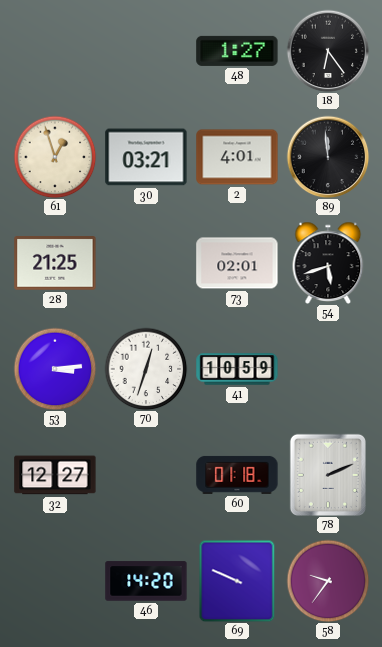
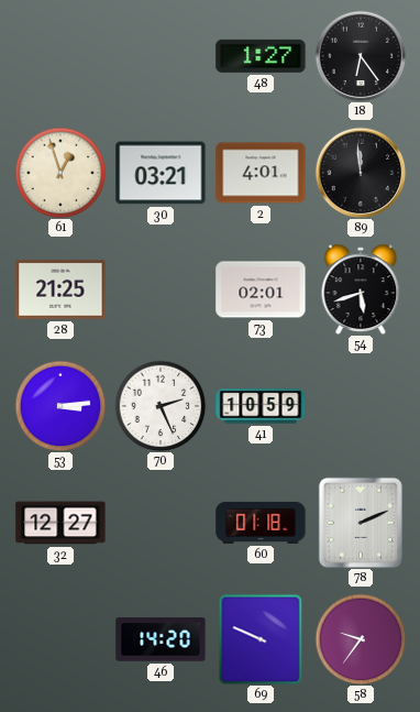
70: 12:33 -> 2:26
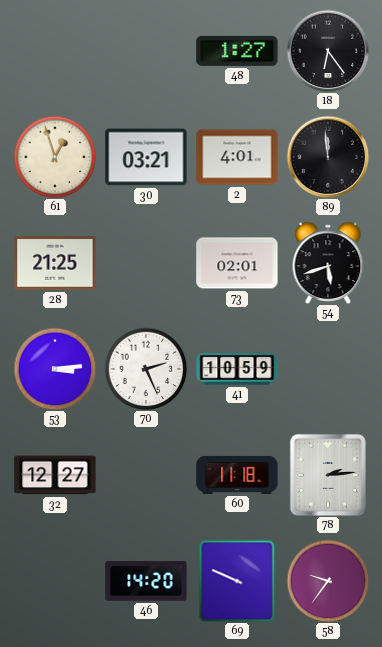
60: 01:18 -> 11:18
78: 2:11 -> 2:14
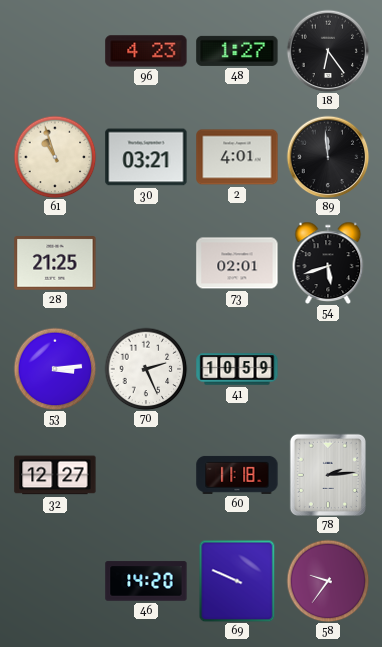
96: none -> 4:23
61: 12:57 -> 10:57
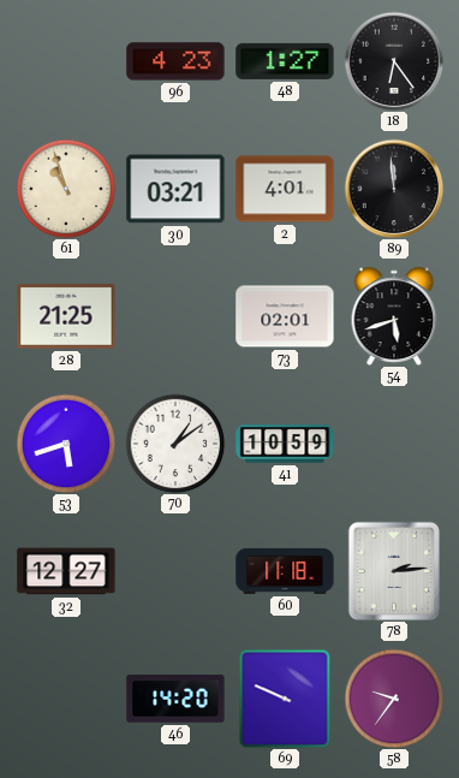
53: 3:14 -> 5:42
70: 2:26 -> 1:09
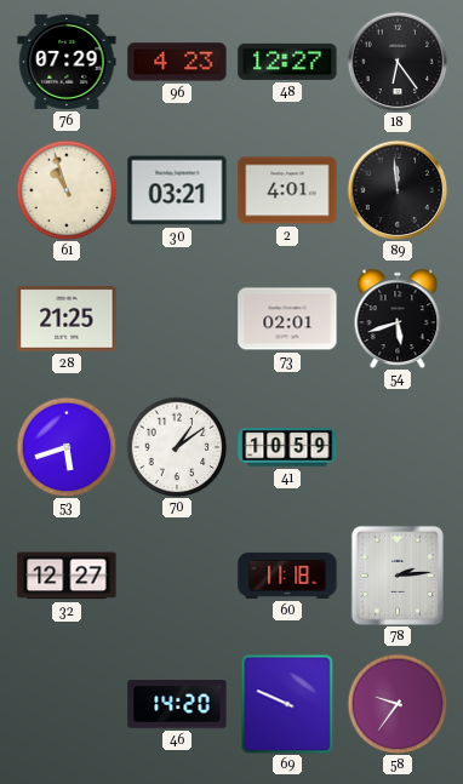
76: none -> 07:29
48: 1:27 -> 12:27
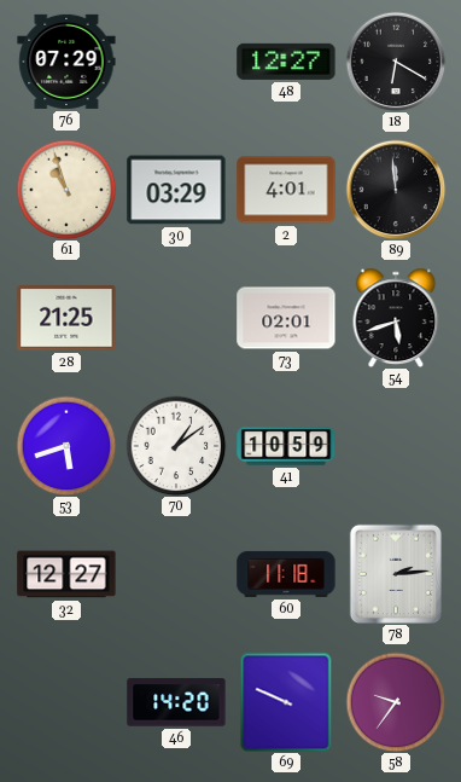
96: 4:23 -> none
18: 6:24 -> 6:20
30: 03:21 -> 03:29
